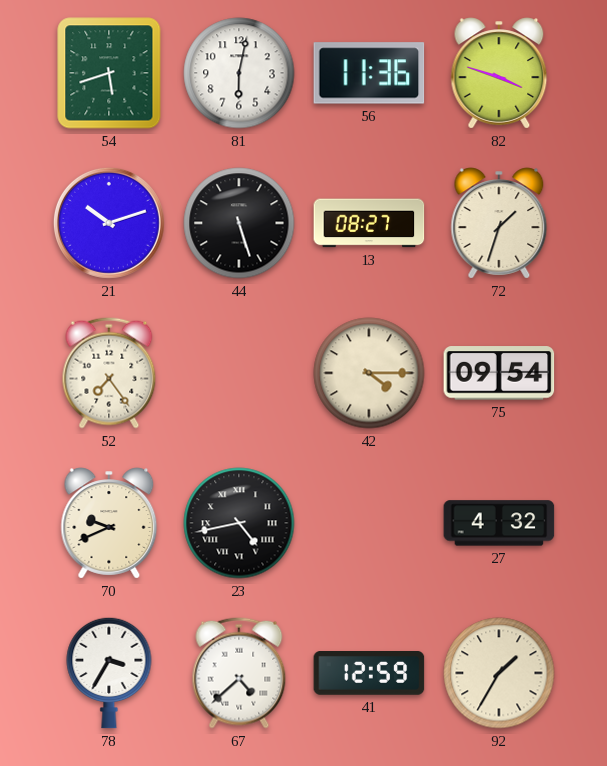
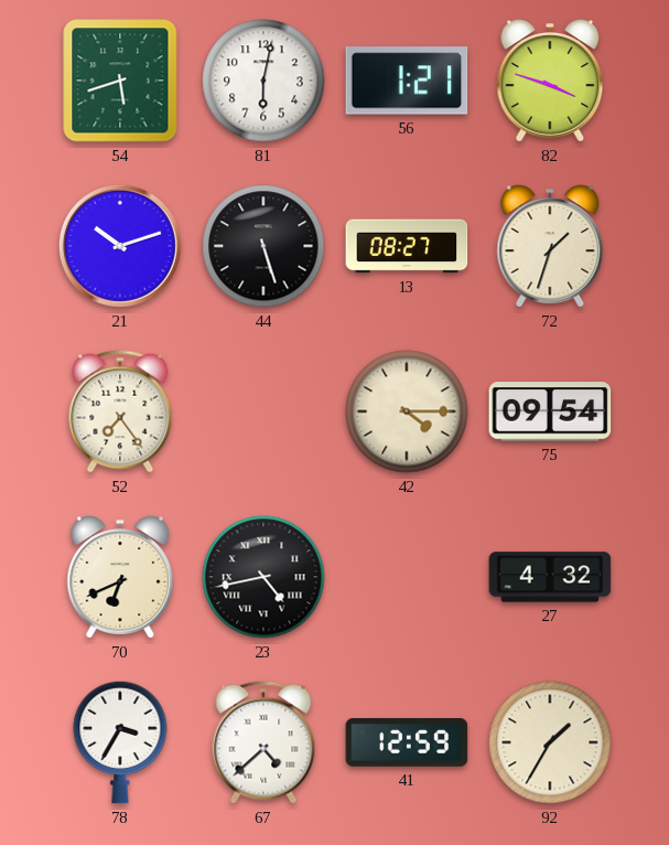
56: 11:36 -> 1:21
70: 9:41 -> 6:41
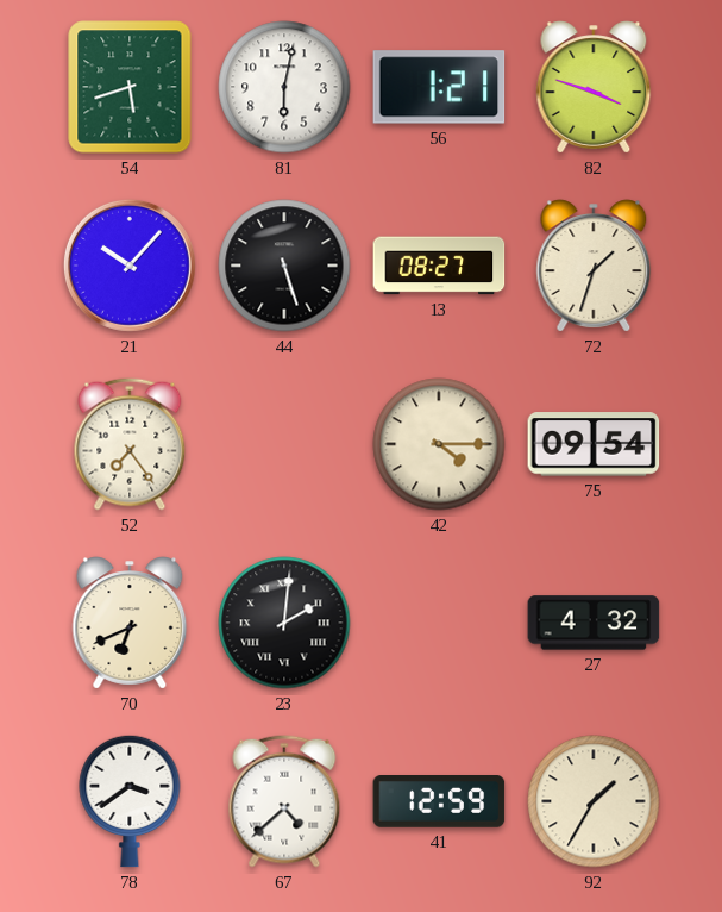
21: 10:12 -> 10:07
23: 4:43 -> 2:01
78: 3:35 -> 3:39
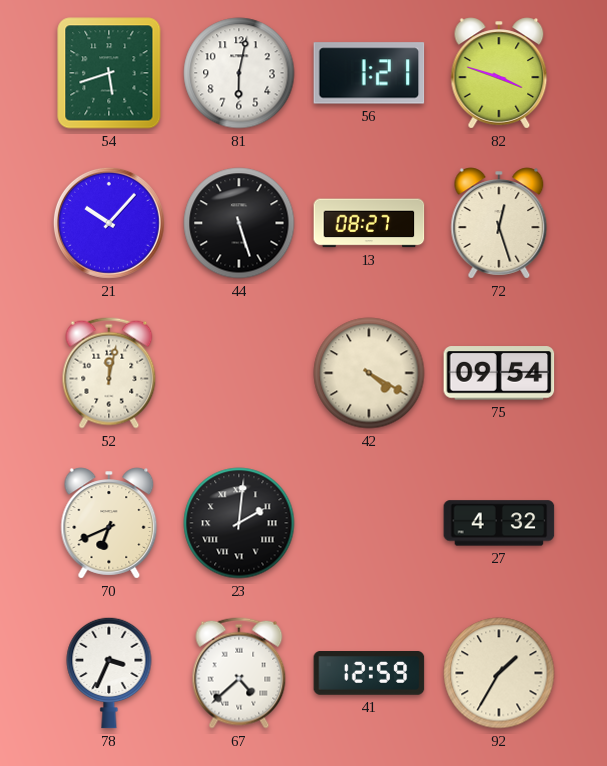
72: 1:33 -> 12:27
52: 7:24 -> 12:02
42: 4:15 -> 4:20
78: 3:39 -> 3:34
